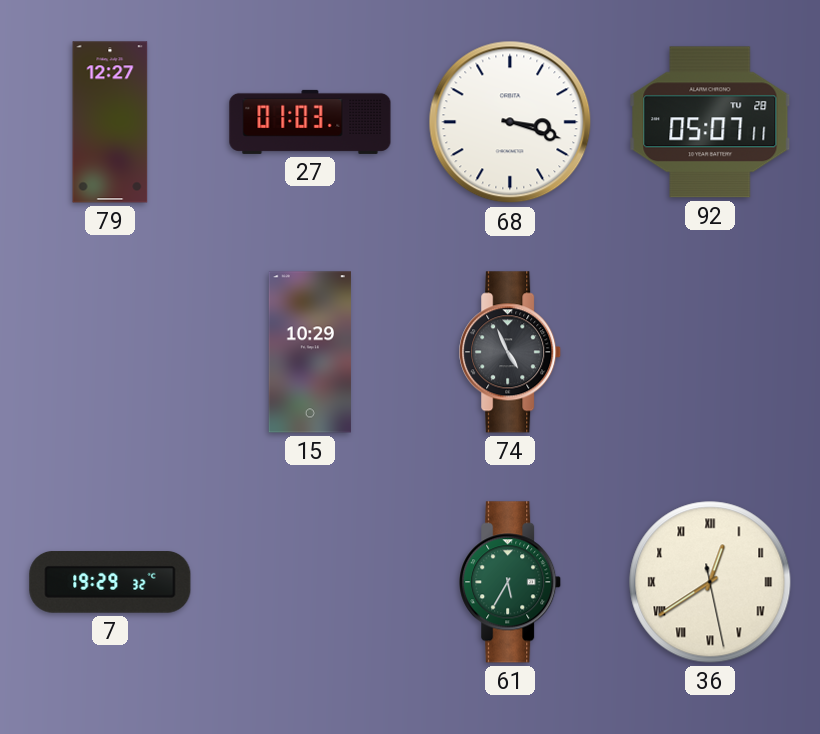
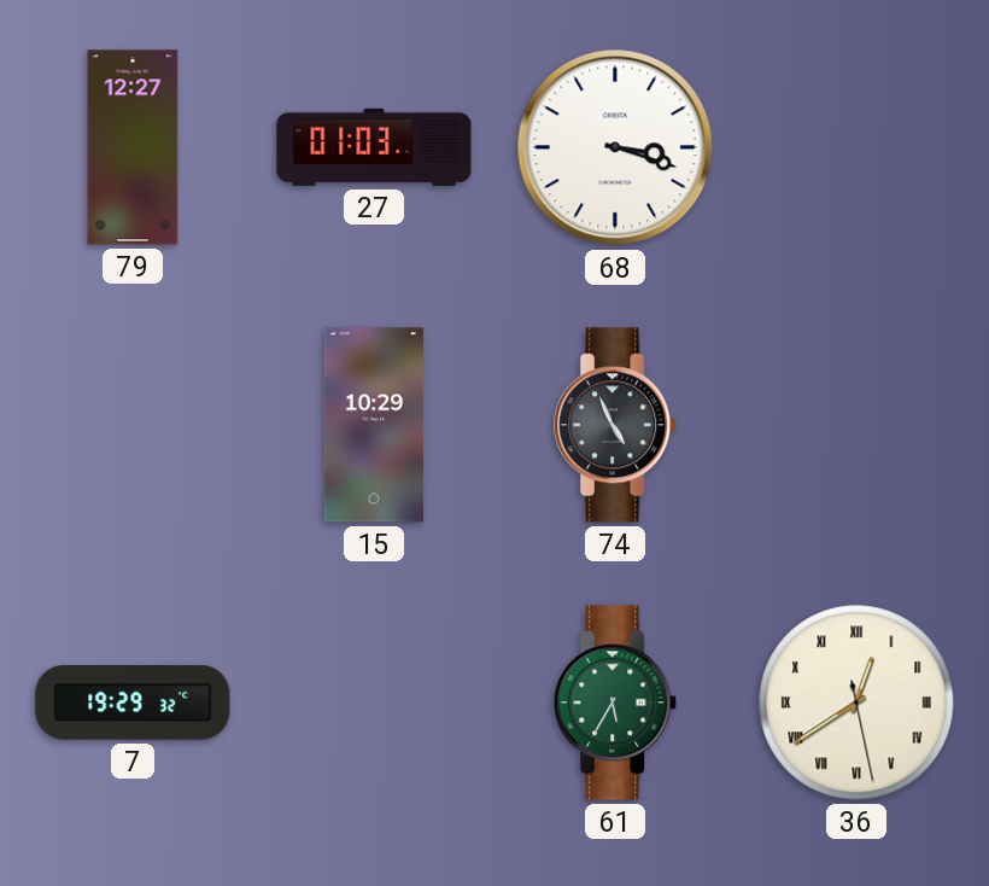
92: 05:07 -> none
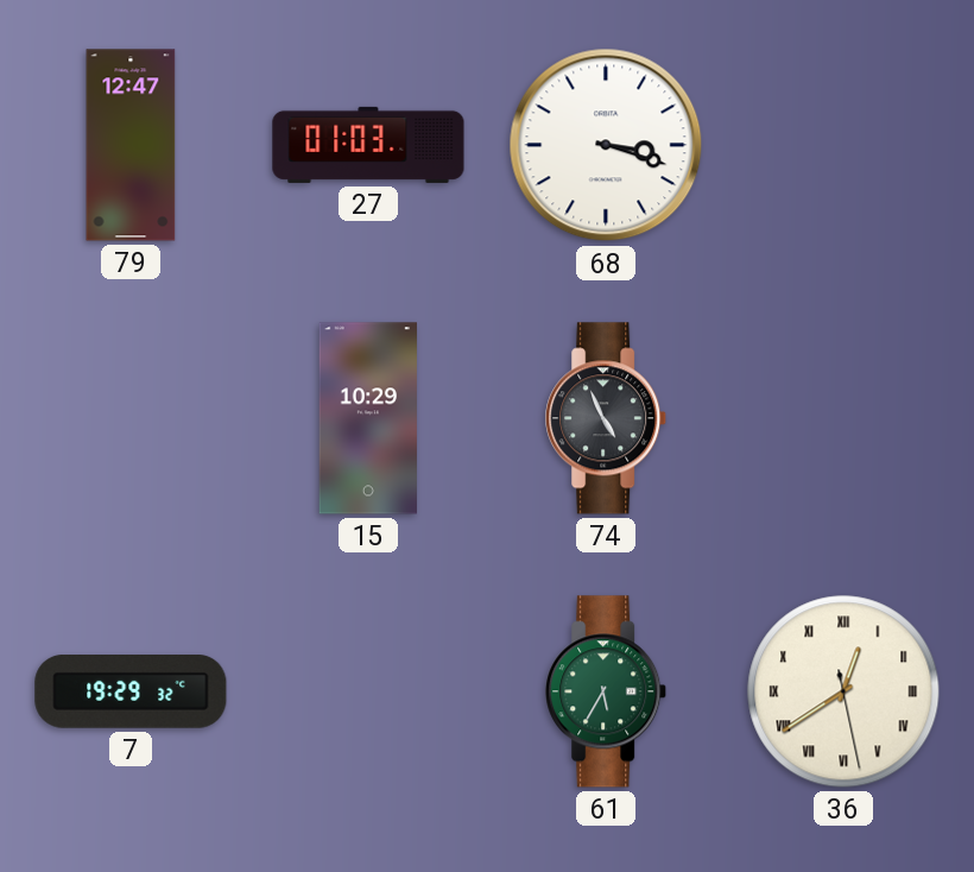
79: 12:27 -> 12:47
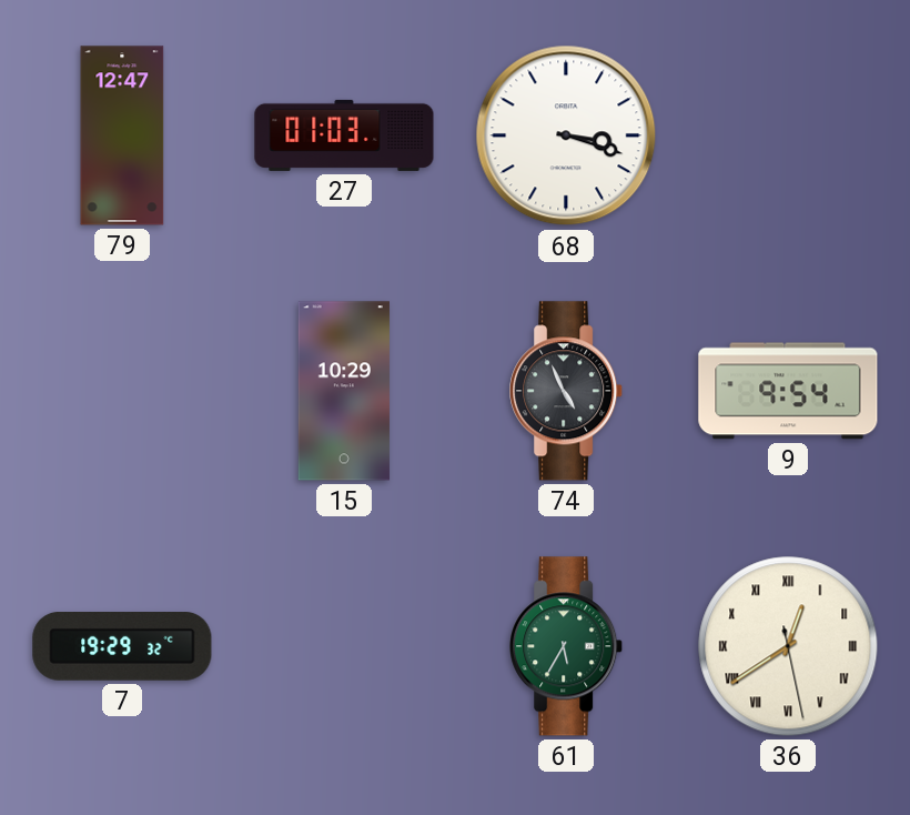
9: none -> 9:54
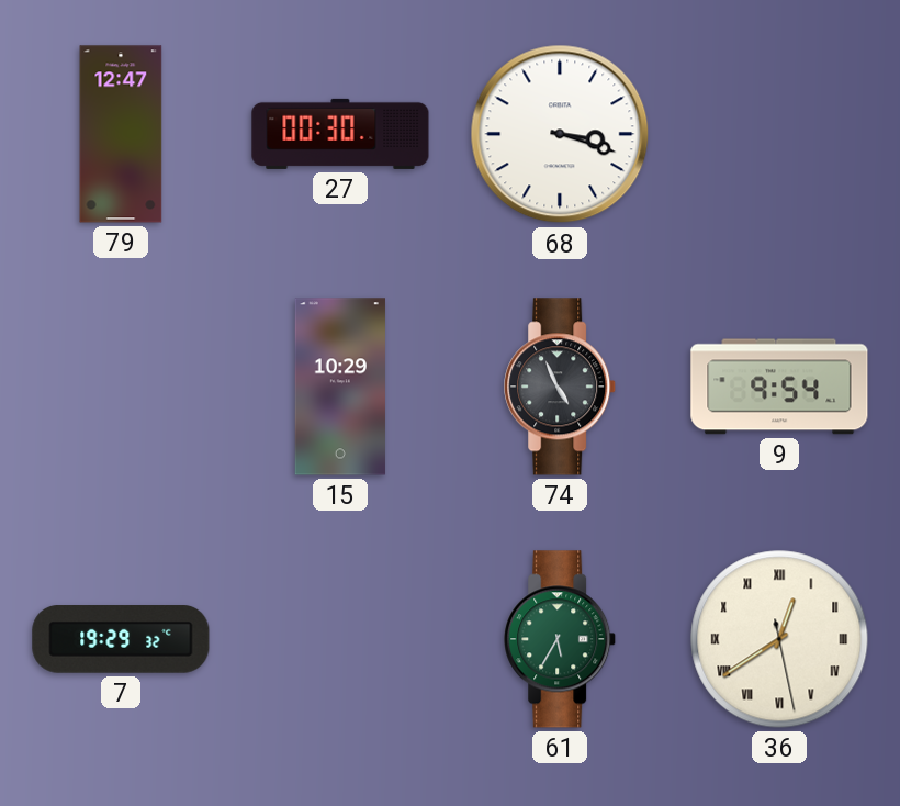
27: 01:03 -> 00:30
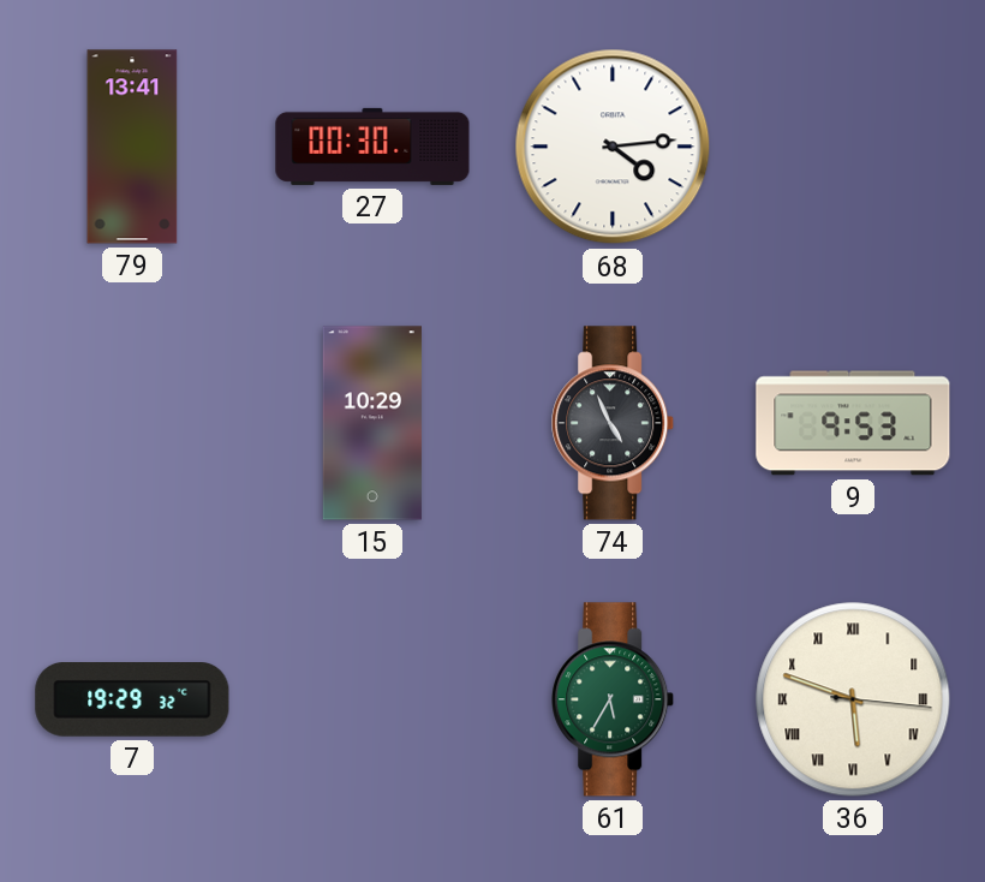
79: 12:47 -> 13:41
68: 3:18 -> 4:14
9: 9:54 -> 9:53
36: 12:39 -> 5:48
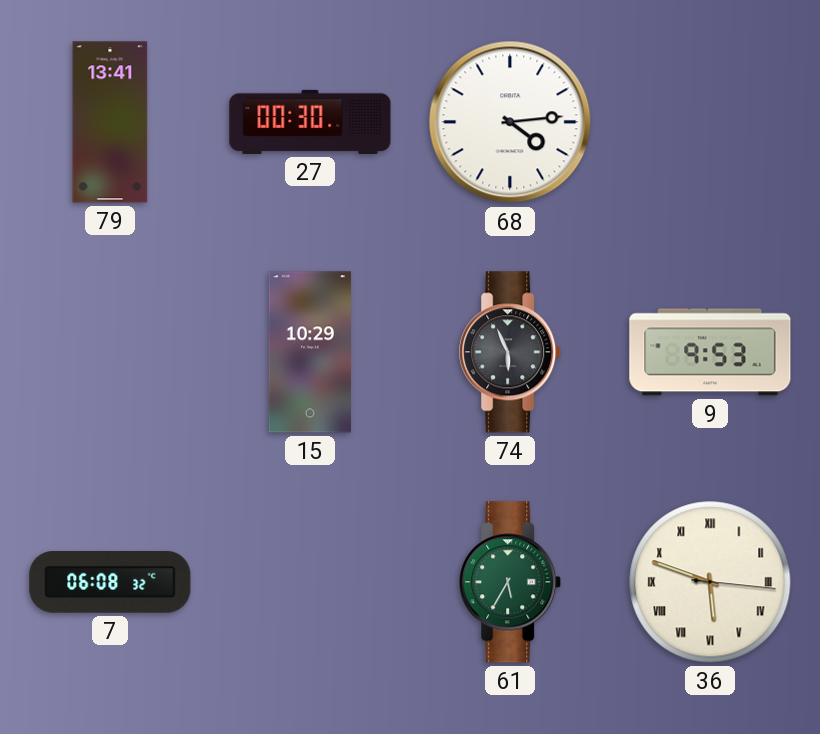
74: 4:56 -> 5:56
7: 19:29 -> 06:08
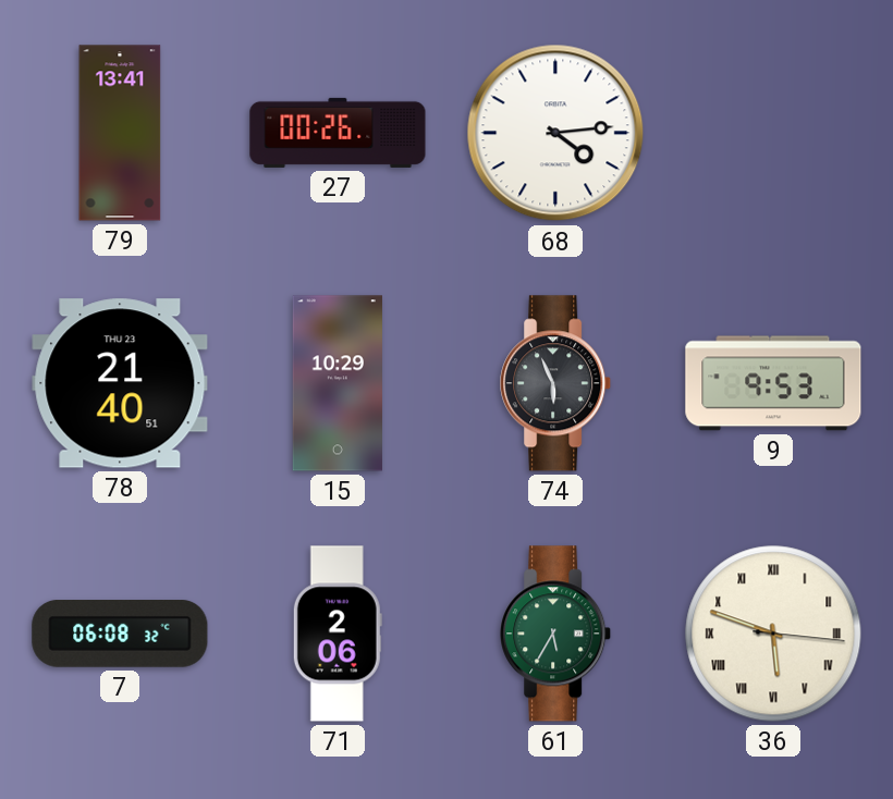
27: 00:30 -> 00:26
78: none -> 21:40
71: none -> 2:06
